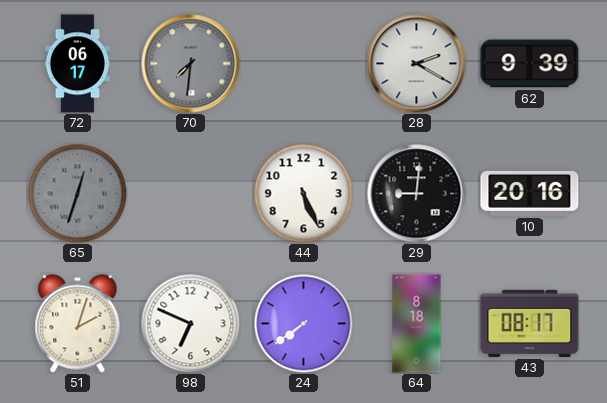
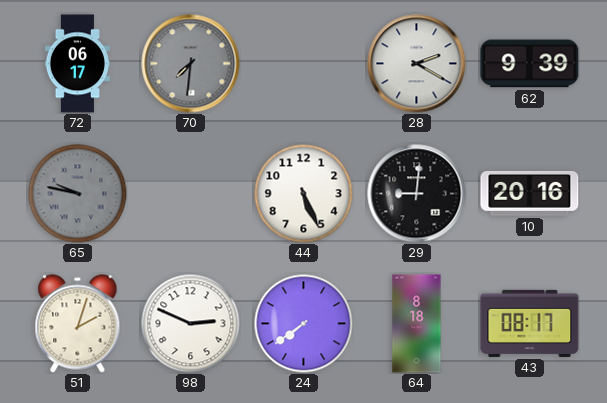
65: 12:33 -> 9:47
98: 6:49 -> 2:49
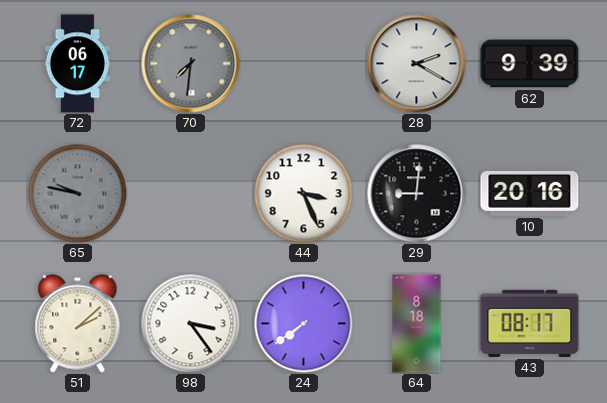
44: 5:26 -> 3:26
51: 2:03 -> 2:08
98: 2:49 -> 3:24
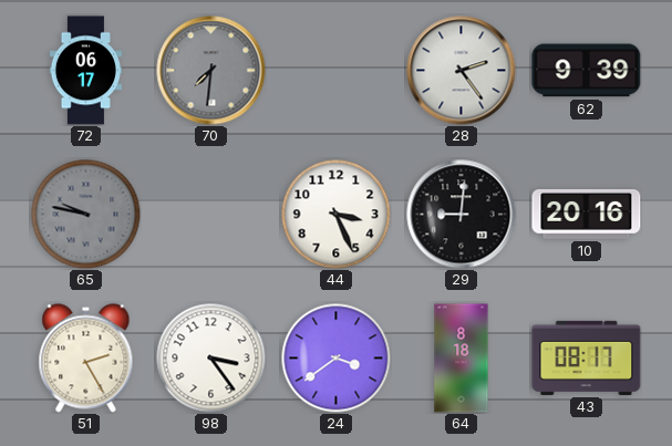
28: 2:20 -> 2:24
51: 2:08 -> 2:25
24: 7:39 -> 3:39
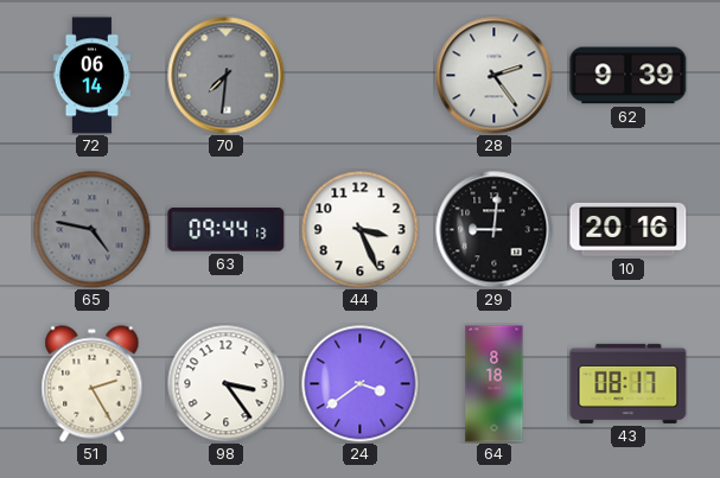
72: 06:17 -> 06:14
65: 9:47 -> 4:47
63: none -> 09:44
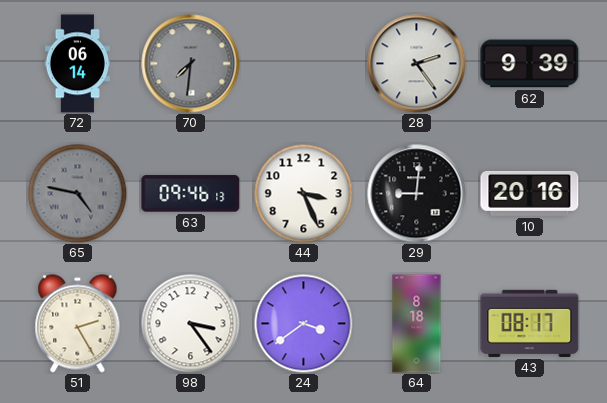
63: 09:44 -> 09:46
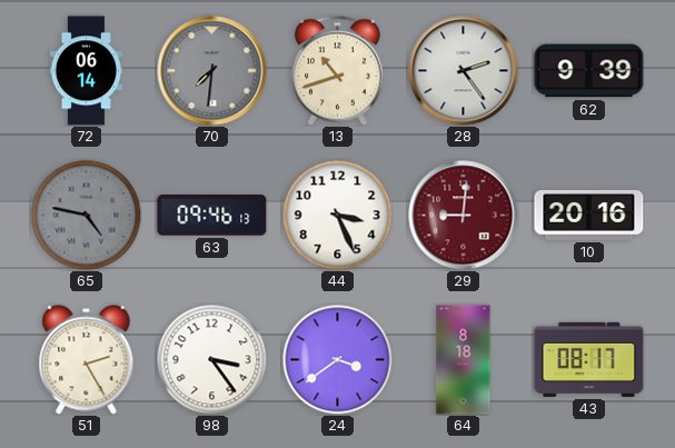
13: none -> 10:42
29 dial: black -> burgundy
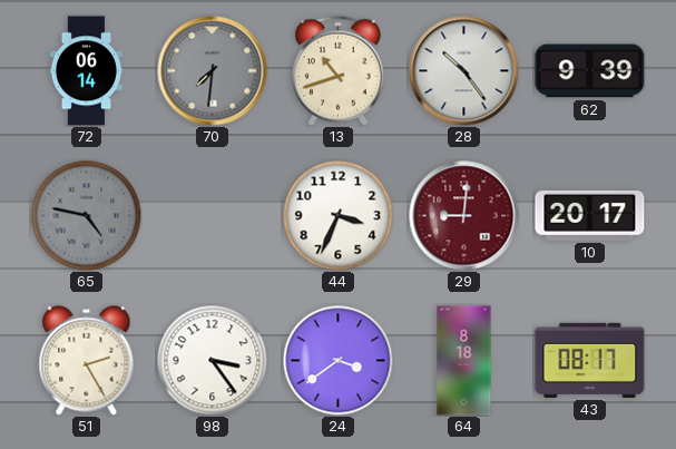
28: 2:24 -> 10:24
63: 09:46 -> none
44: 3:26 -> 3:34
10: 20:16 -> 20:17
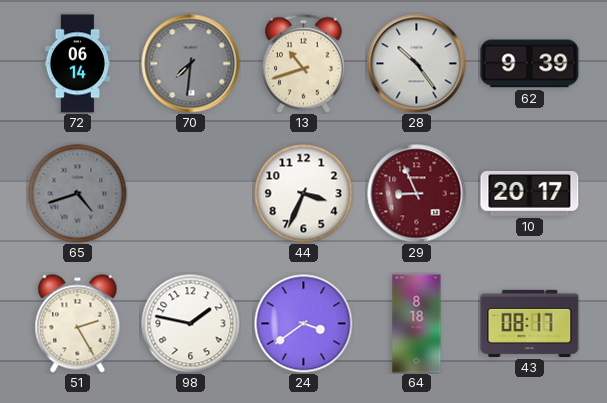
65: 4:47 -> 4:42
29: 9:01 -> 8:56
98: 3:24 -> 1:47
